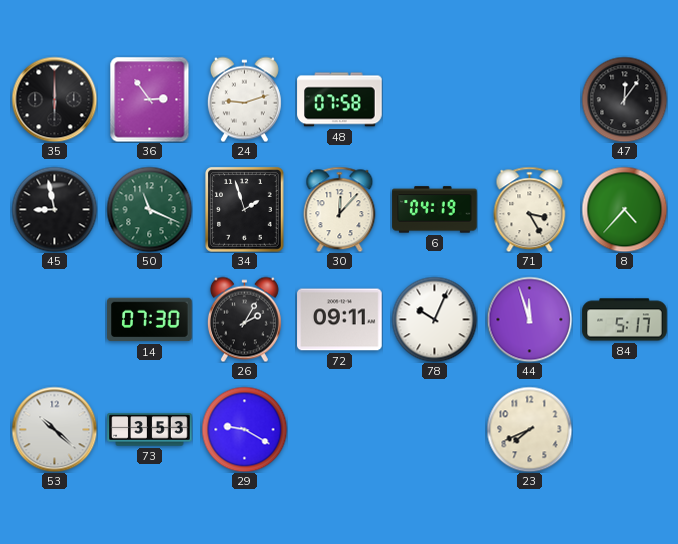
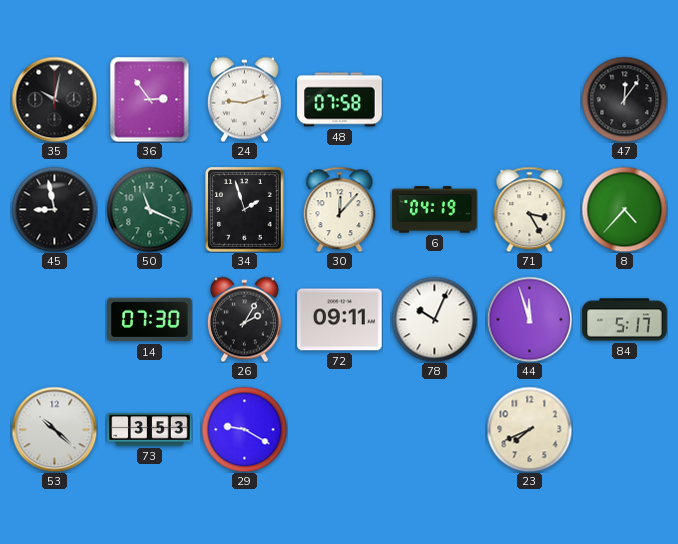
35: 6:00 -> 10:02
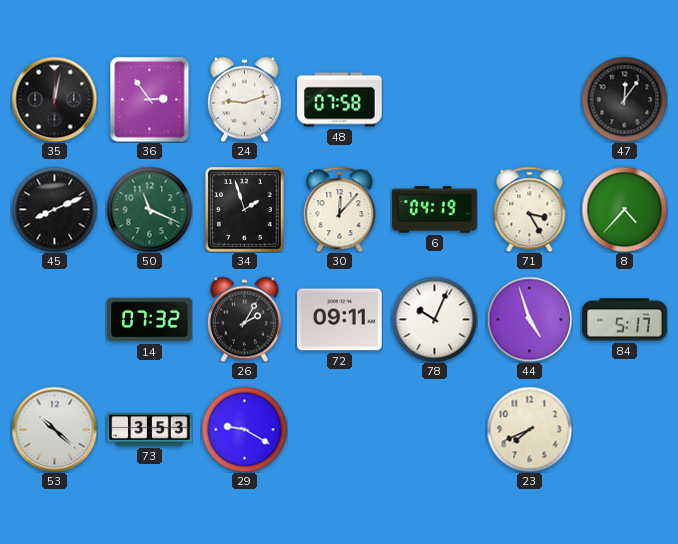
35: 10:02 -> 12:02
45: 8:58 -> 8:11
14: 07:30 -> 07:32
44: 11:57 -> 4:57
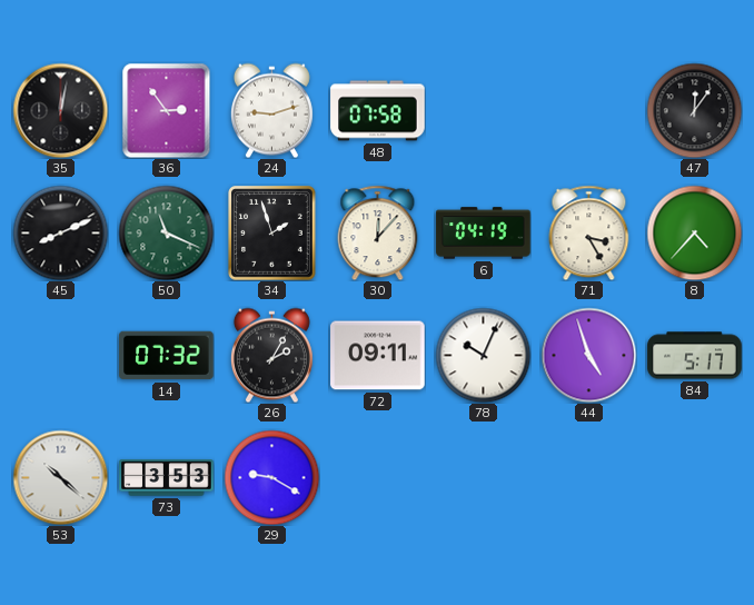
23: 7:41 -> none
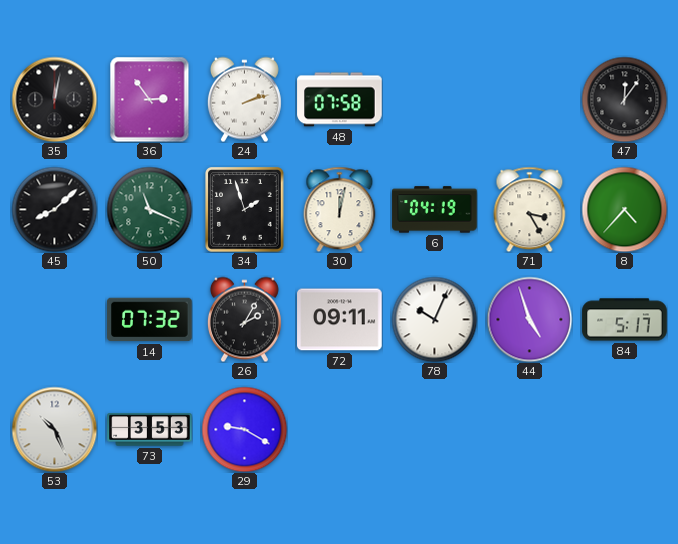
24: 9:12 -> 2:12
45: 8:11 -> 8:08
30: 12:07 -> 12:02
53: 10:22 -> 10:26
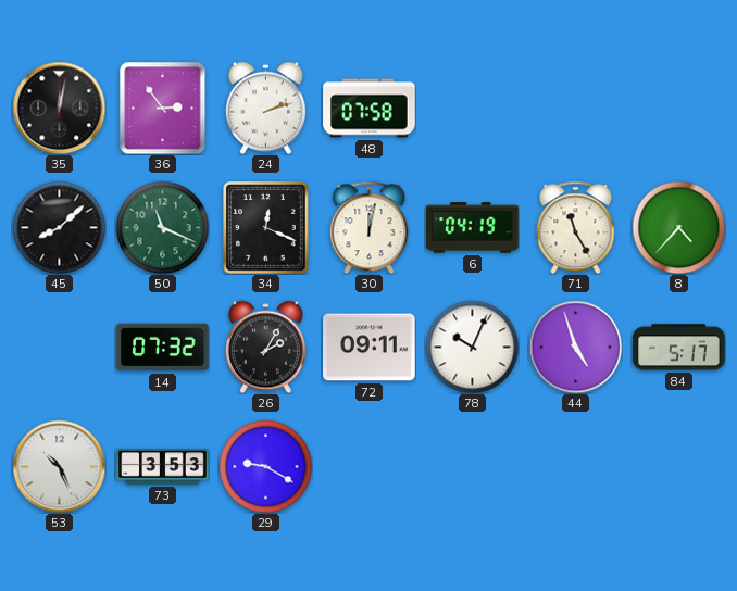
47: 12:06 -> none
34: 1:57 -> 12:19
71: 3:25 -> 11:25
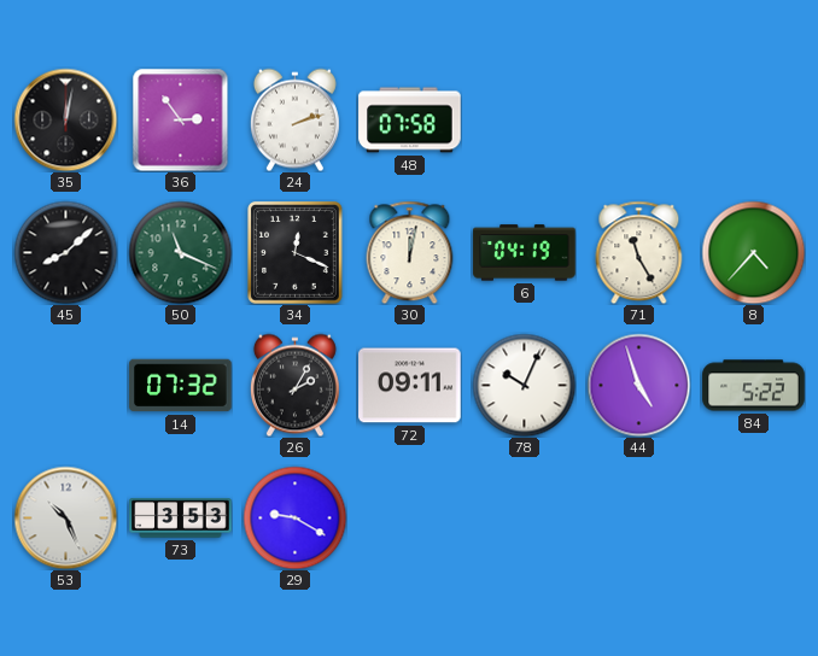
84: 5:17 -> 5:22
